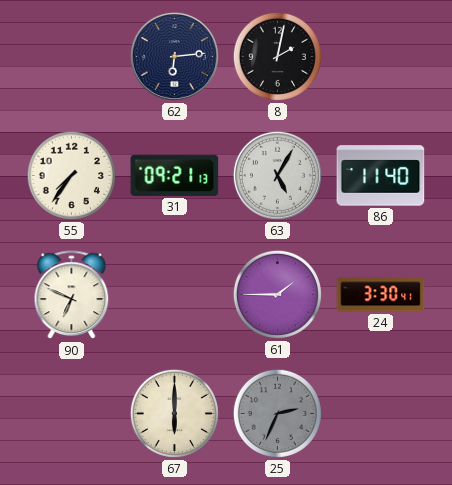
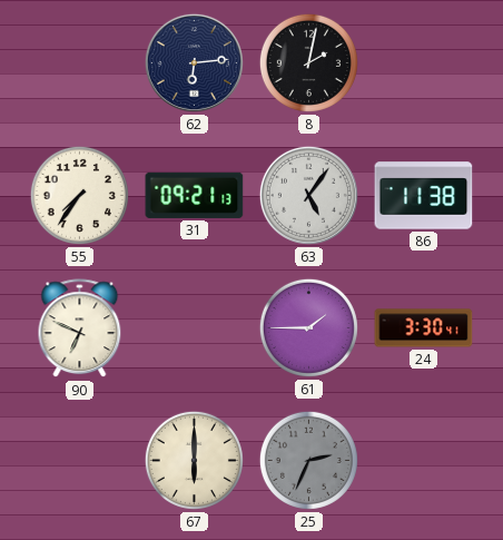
63: 5:05 -> 5:06
86: 11:40 -> 11:38
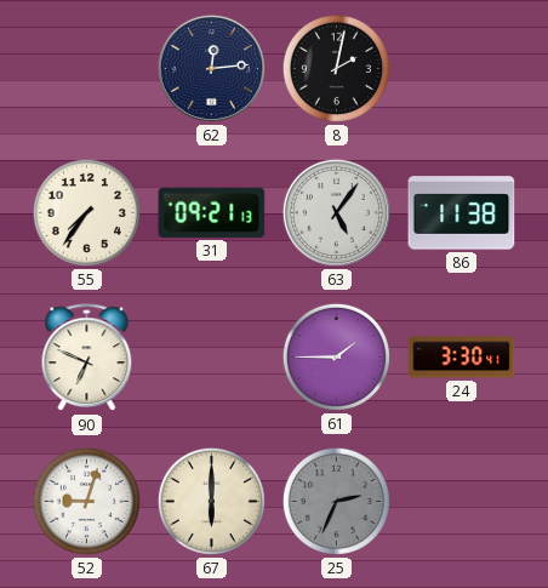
62: 6:14 -> 12:14
52: none -> 9:03
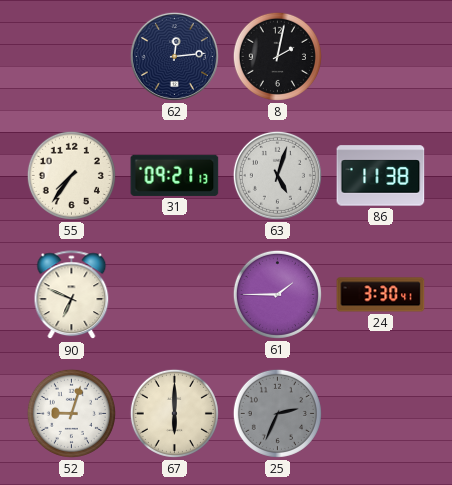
63: 5:06 -> 5:03
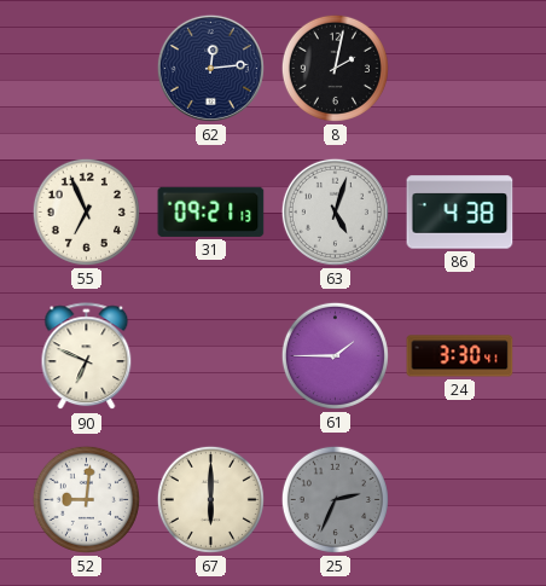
55: 7:36 -> 6:56
86: 11:38 -> 4:38
52: 9:03 -> 9:01
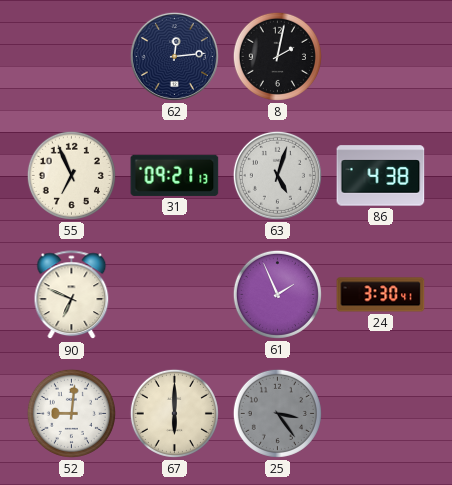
61: 1:45 -> 1:56
25: 2:34 -> 3:24
